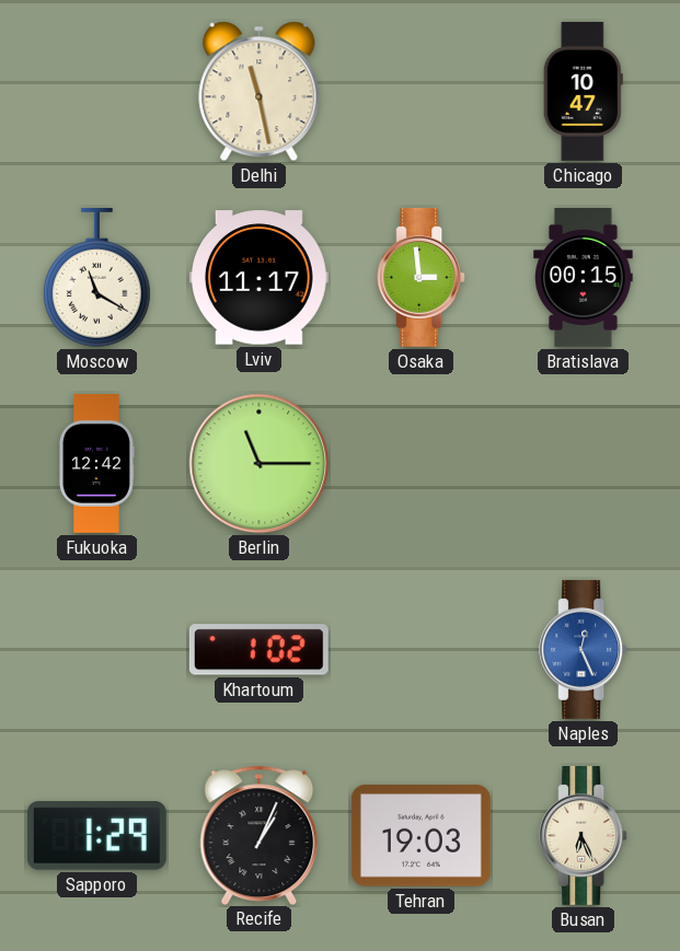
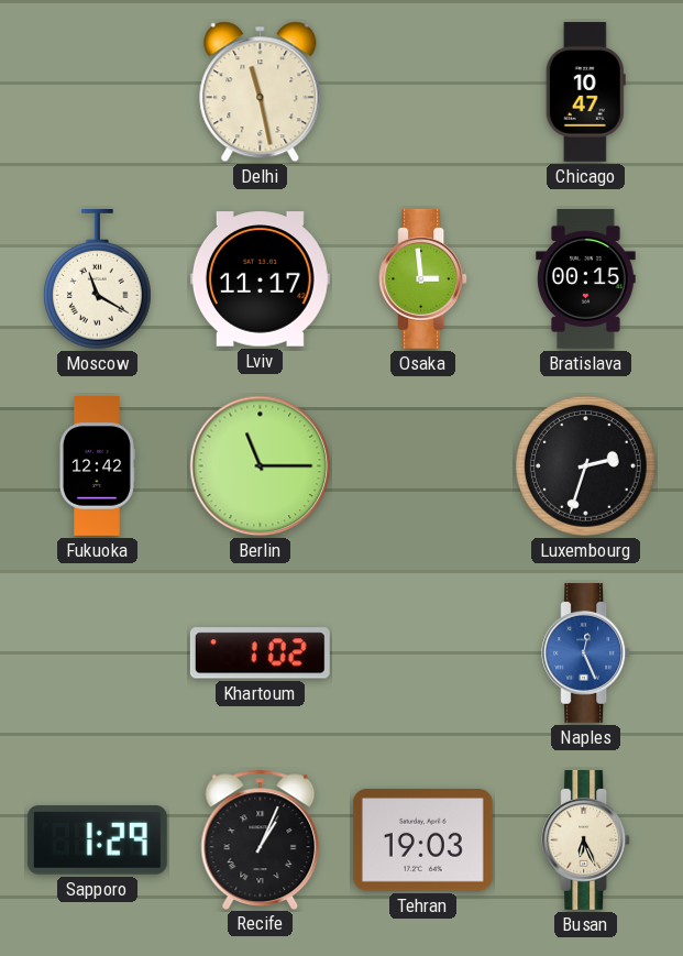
Luxembourg: none -> 2:33
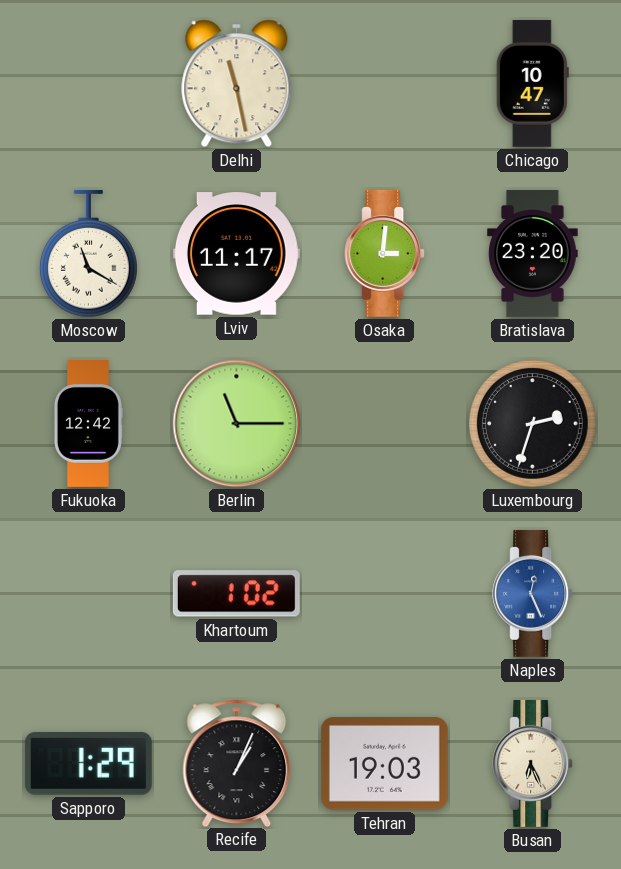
Osaka: 2:59 -> 3:01
Bratislava: 00:15 -> 23:20
